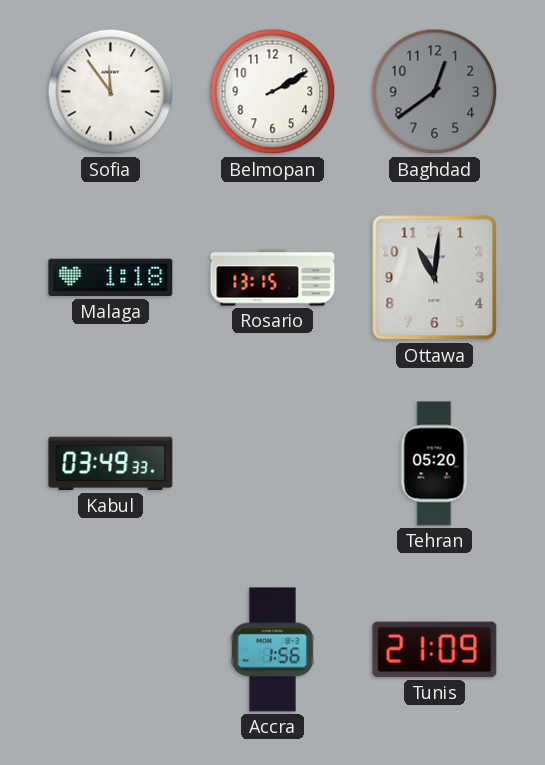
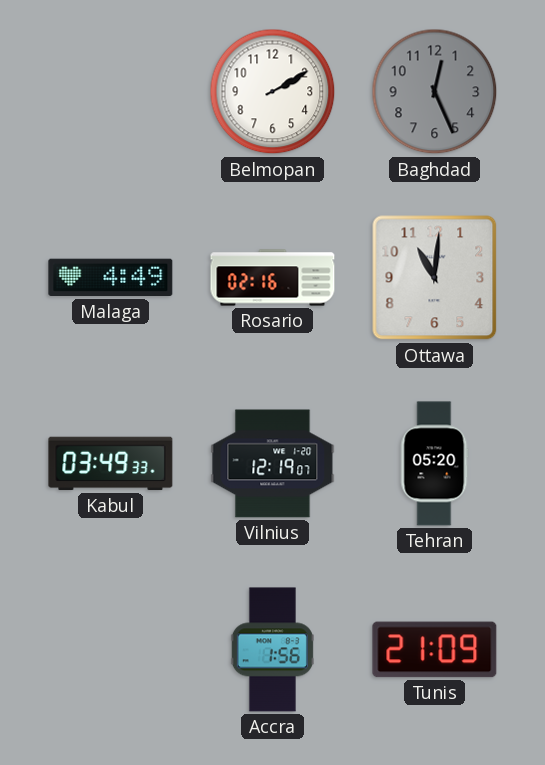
Sofia: 11:54 -> none
Baghdad: 12:39 -> 12:26
Malaga: 1:18 -> 4:49
Rosario: 13:15 -> 02:16
Vilnius: none -> 12:19
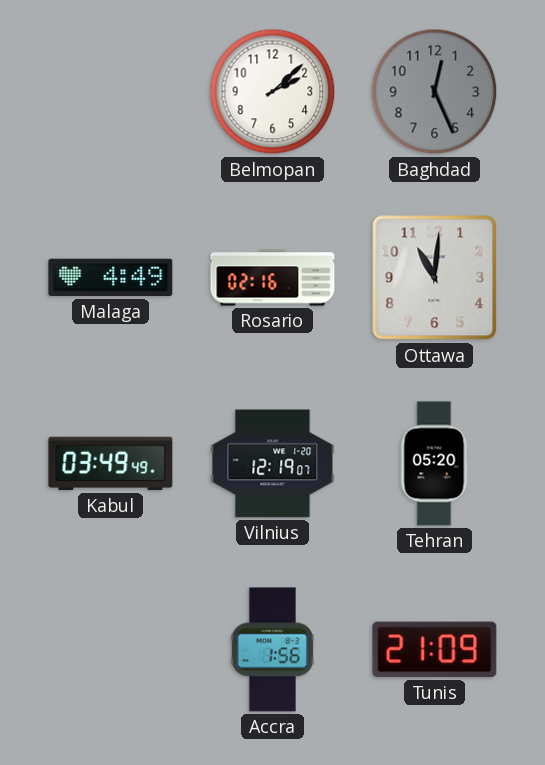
Belmopan: 2:10 -> 2:08
Kabul: 03:49:33 -> 03:49:49
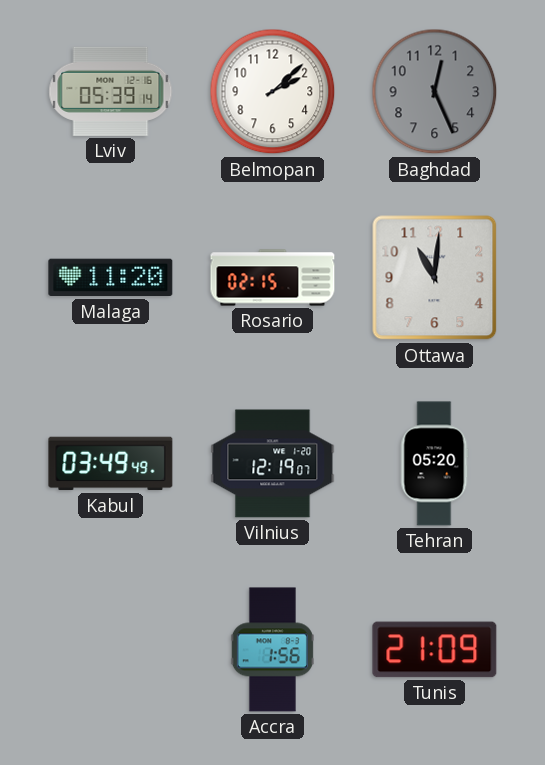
Lviv: none -> 05:39
Malaga: 4:49 -> 11:20
Rosario: 02:16 -> 02:15
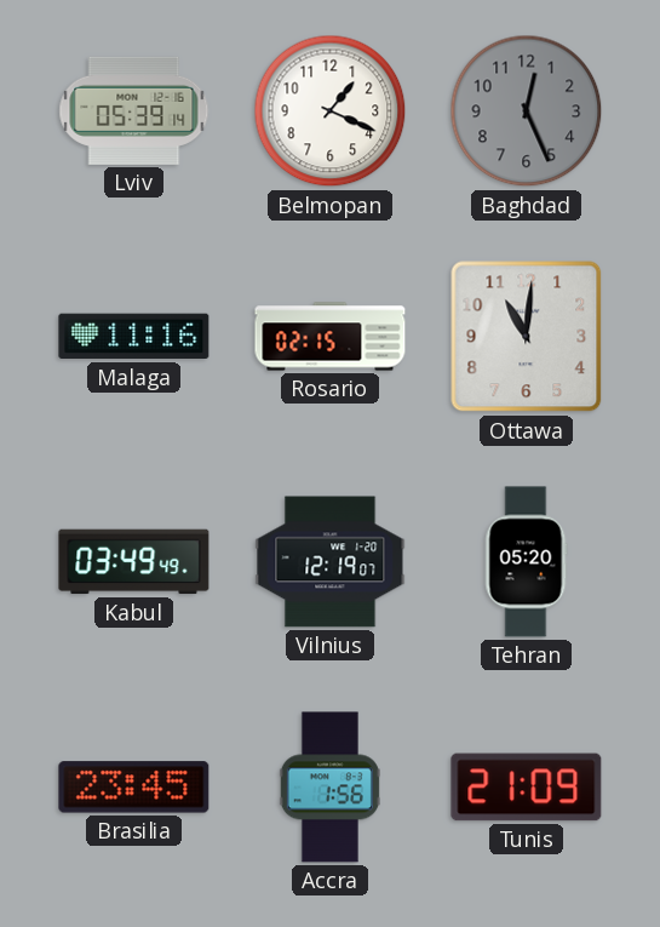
Belmopan: 2:08 -> 1:19
Malaga: 11:20 -> 11:16
Brasilia: none -> 23:45
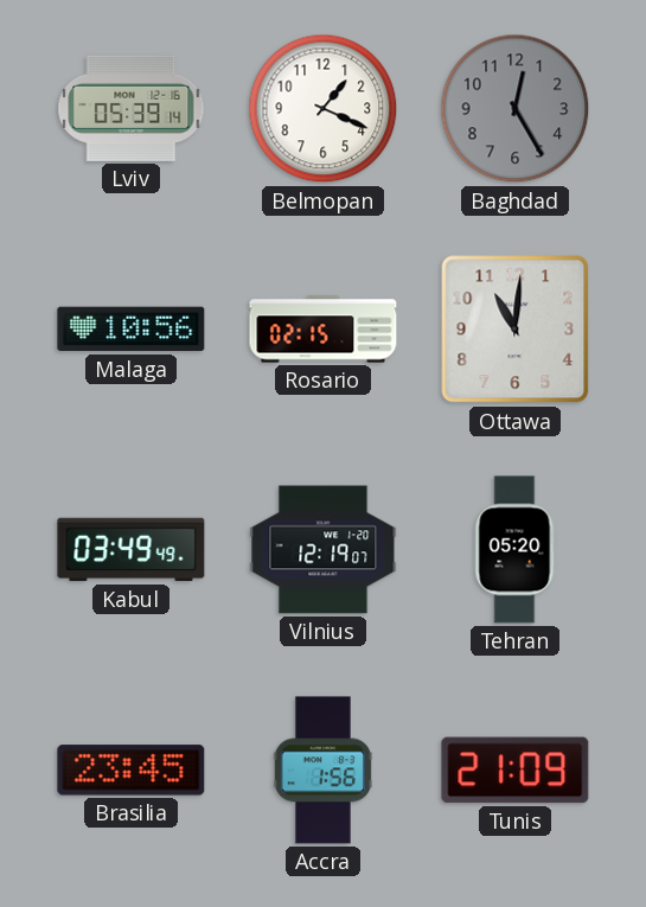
Baghdad: 12:26 -> 12:25
Malaga: 11:16 -> 10:56
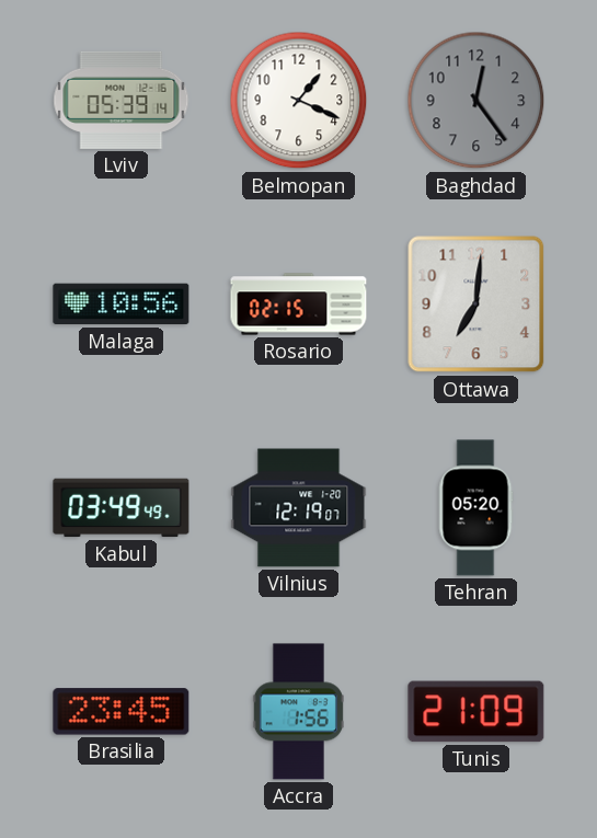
Baghdad: 12:25 -> 12:24
Ottawa: 11:01 -> 7:01
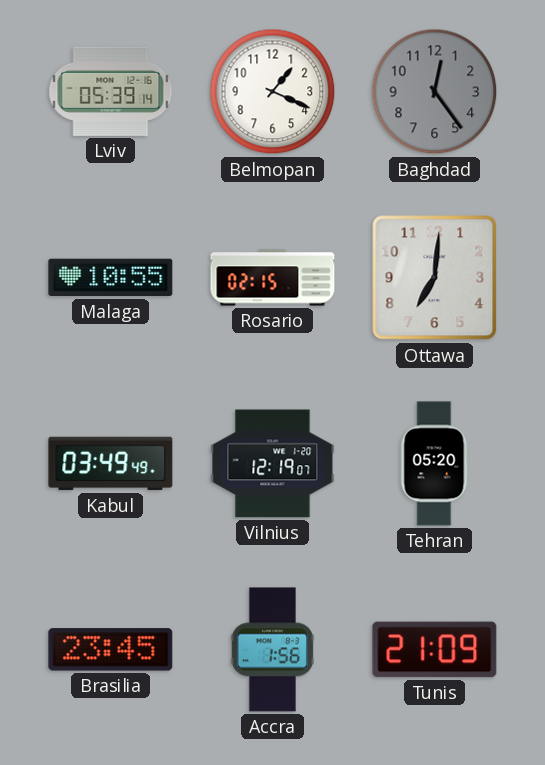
Malaga: 10:56 -> 10:55
